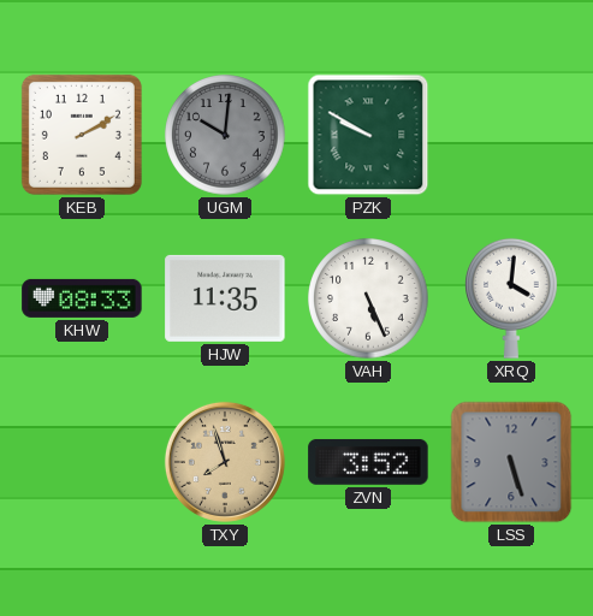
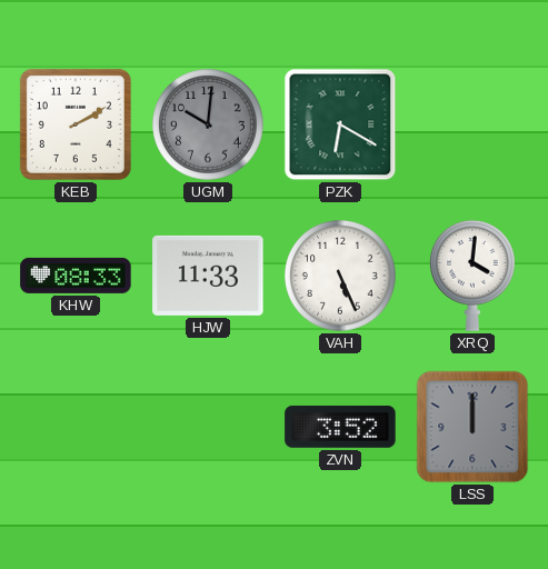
PZK: 9:50 -> 6:20
HJW: 11:35 -> 11:33
TXY: 7:57 -> none
LSS: 5:27 -> 12:00
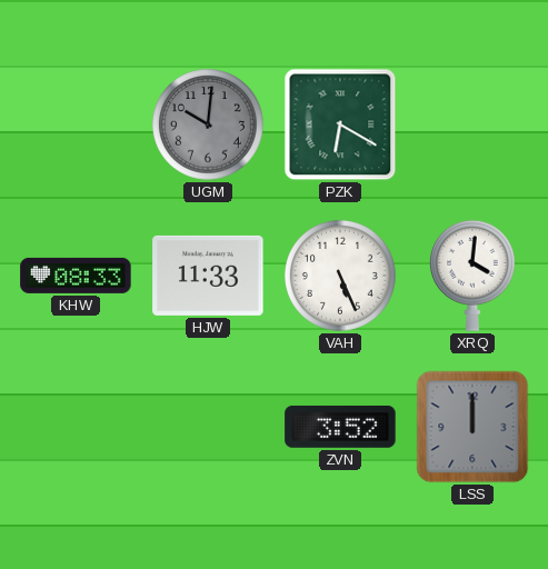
KEB: 2:10 -> none
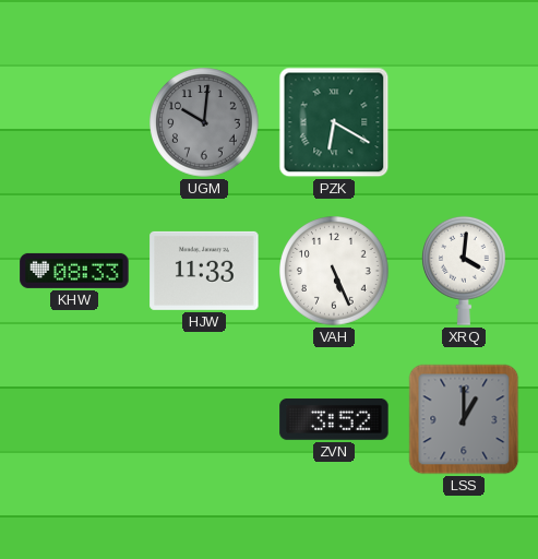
LSS: 12:00 -> 1:00
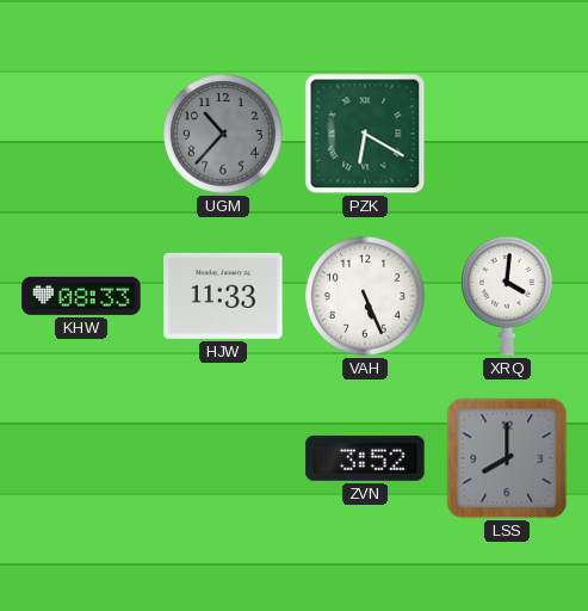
UGM: 10:01 -> 10:37
LSS: 1:00 -> 8:00
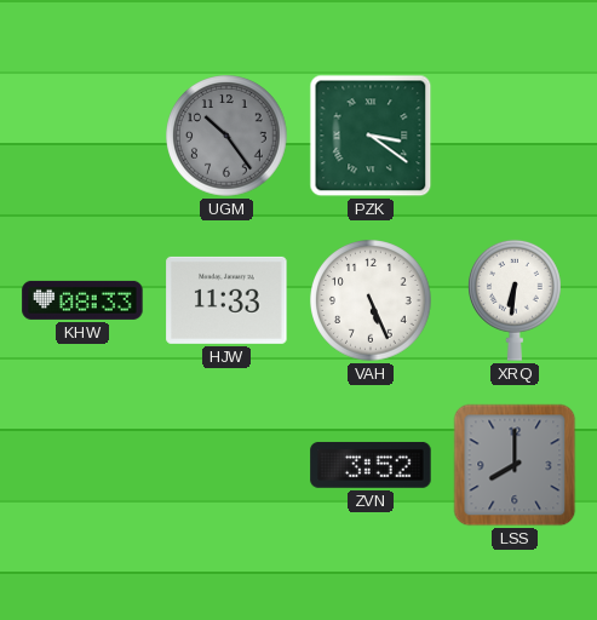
UGM: 10:37 -> 10:24
PZK: 6:20 -> 3:21
XRQ: 4:01 -> 6:31
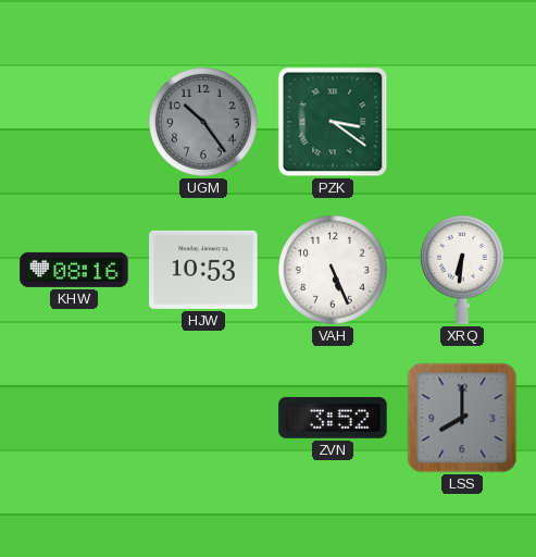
KHW: 08:33 -> 08:16
HJW: 11:33 -> 10:53
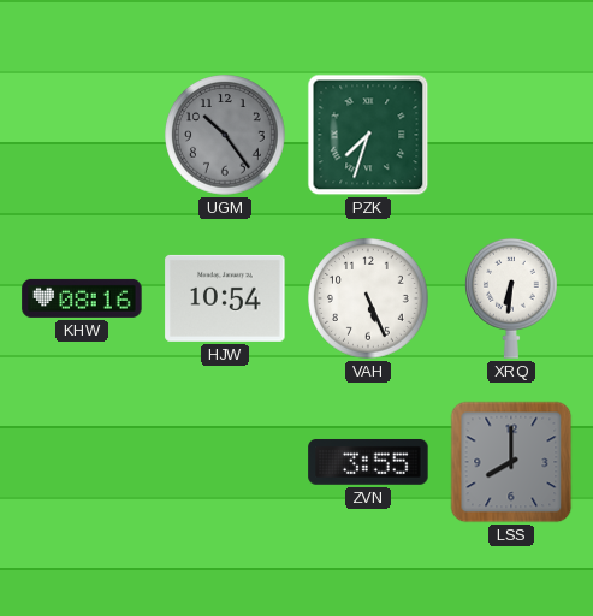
PZK: 3:21 -> 7:33
HJW: 10:53 -> 10:54
ZVN: 3:52 -> 3:55
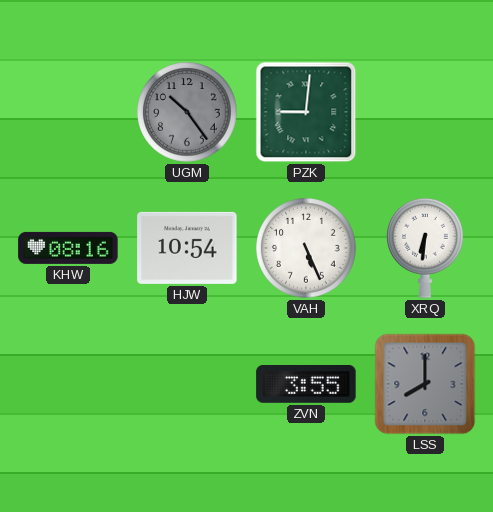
PZK: 7:33 -> 9:01
